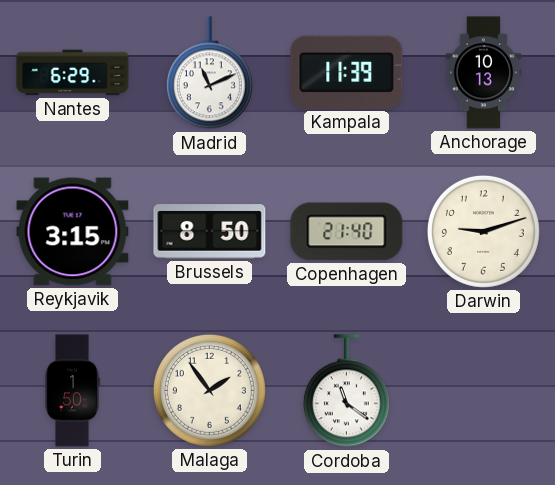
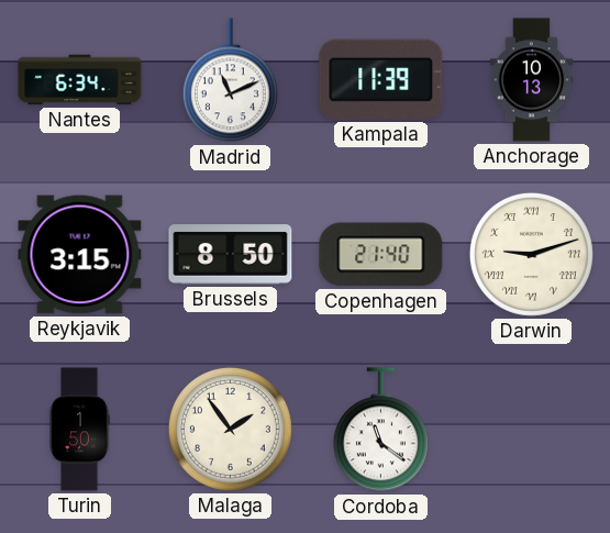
Nantes: 6:29 -> 6:34
Darwin numerals: Arabic -> Roman
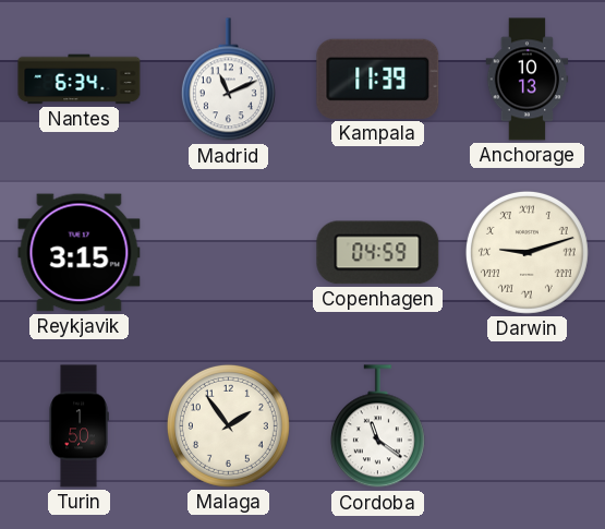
Brussels: 8:50 -> none
Copenhagen: 21:40 -> 04:59
